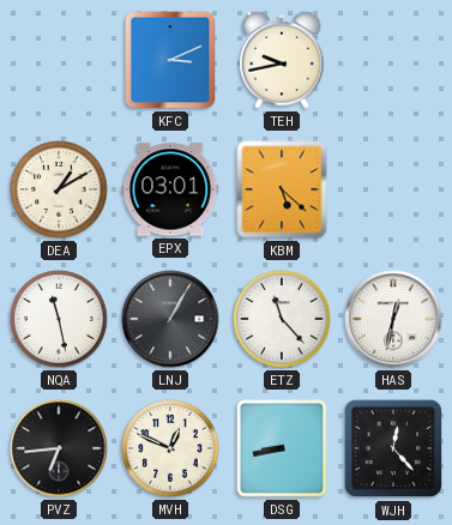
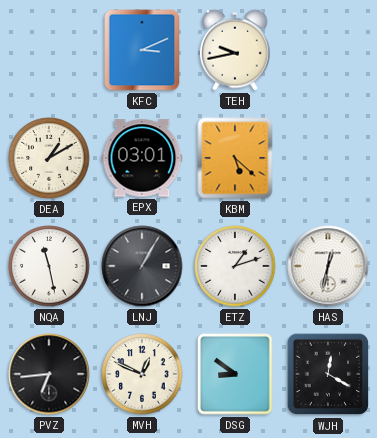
ETZ: 11:23 -> 1:12
DSG: 8:43 -> 8:51
WJH: 12:23 -> 12:20
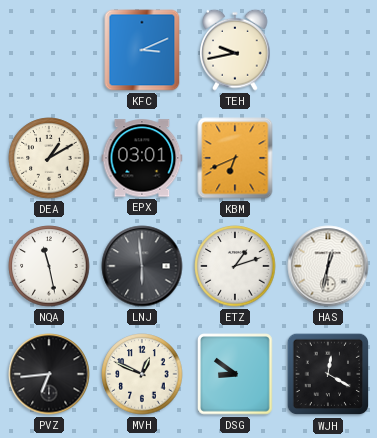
KBM: 5:22 -> 6:41
LNJ: 1:05 -> 5:59
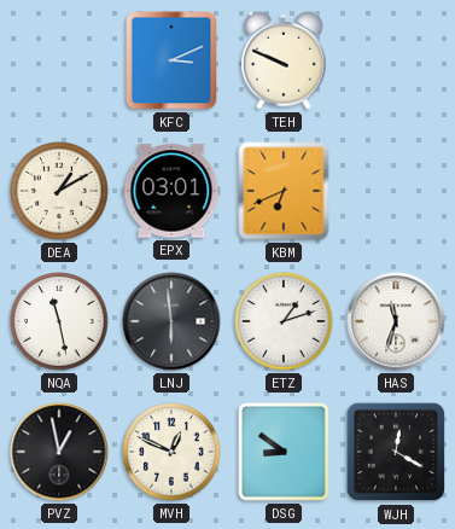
TEH: 9:43 -> 9:49
HAS: 12:32 -> 11:33
PVZ: 6:44 -> 12:58
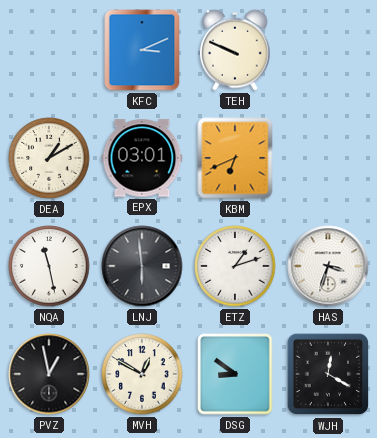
HAS: 11:33 -> 3:33
MVH: 12:49 -> 12:50
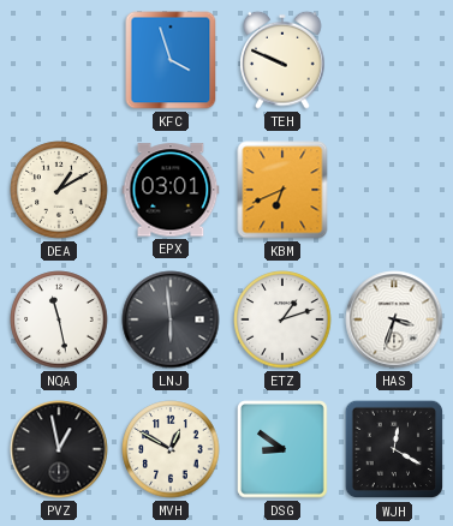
KFC: 3:11 -> 3:57
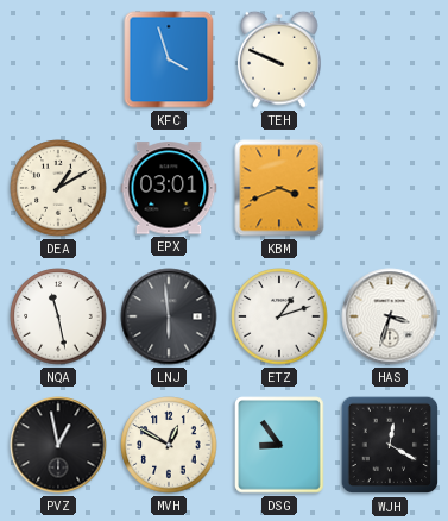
KBM: 6:41 -> 3:41
DSG: 8:51 -> 8:54
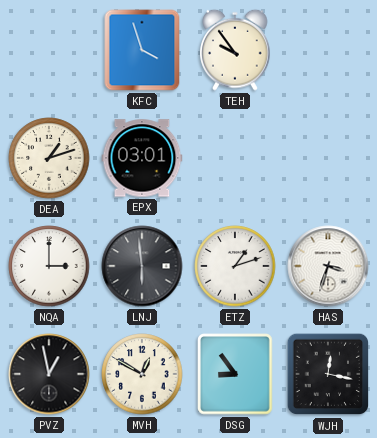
TEH: 9:49 -> 9:54
DEA: 1:10 -> 1:12
KBM: 3:41 -> none
NQA: 11:28 -> 3:00
WJH: 12:20 -> 12:17
